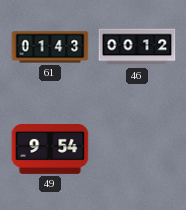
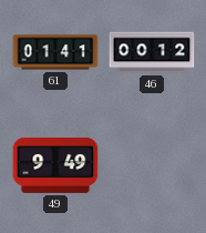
61: 01:43 -> 01:41
49: 9:54 -> 9:49
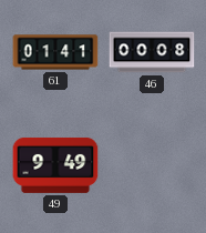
46: 00:12 -> 00:08
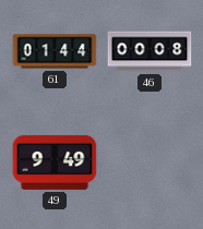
61: 01:41 -> 01:44
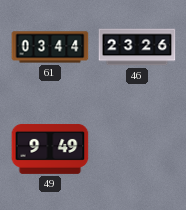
61: 01:44 -> 03:44
46: 00:08 -> 23:26
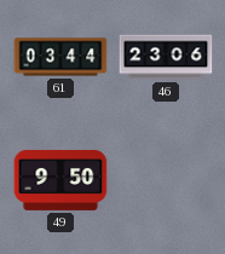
46: 23:26 -> 23:06
49: 9:49 -> 9:50
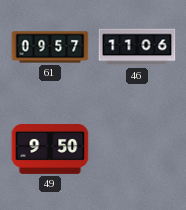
61: 03:44 -> 09:57
46: 23:06 -> 11:06
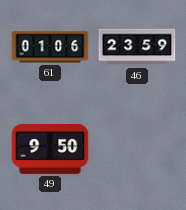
61: 09:57 -> 01:06
46: 11:06 -> 23:59
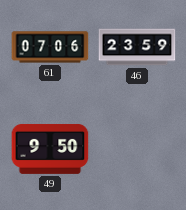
61: 01:06 -> 07:06
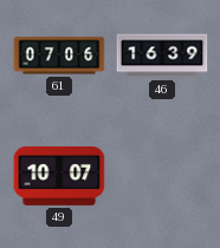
46: 23:59 -> 16:39
49: 9:50 -> 10:07
